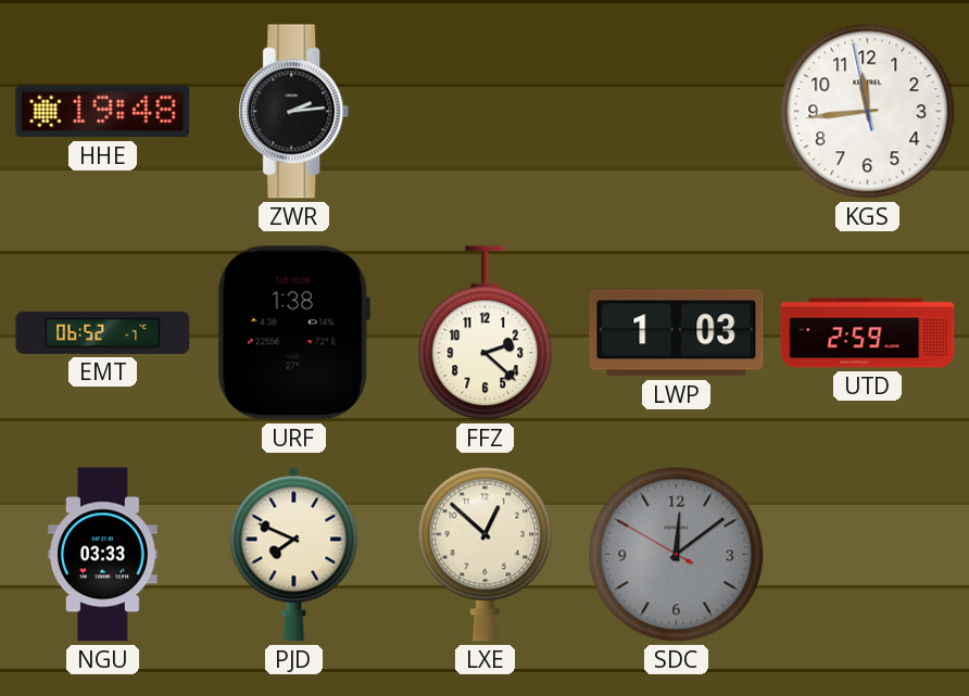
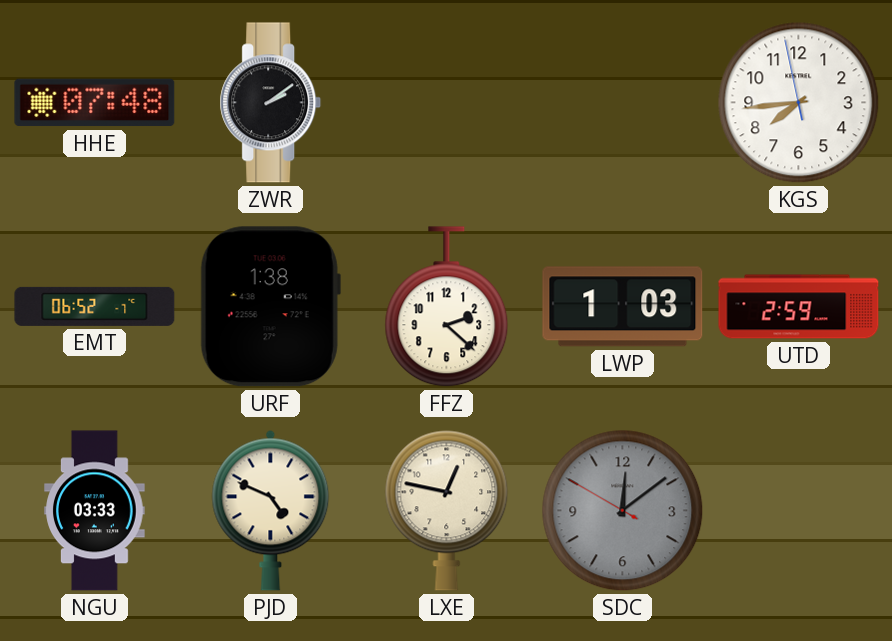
HHE: 19:48 -> 07:48
ZWR: 2:14 -> 2:09
KGS: 11:43 -> 7:43
PJD: 7:49 -> 4:49
LXE: 12:52 -> 12:47
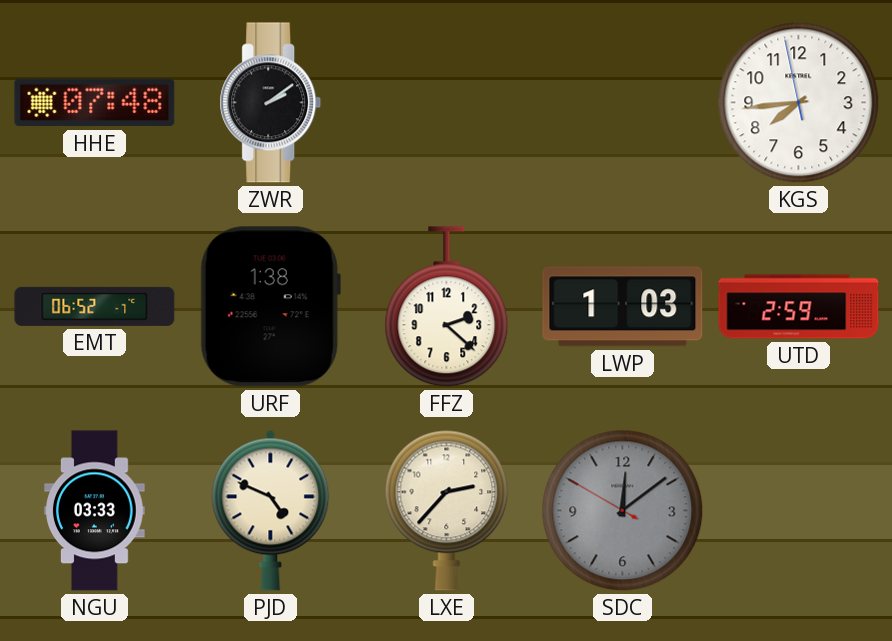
LXE: 12:47 -> 2:37
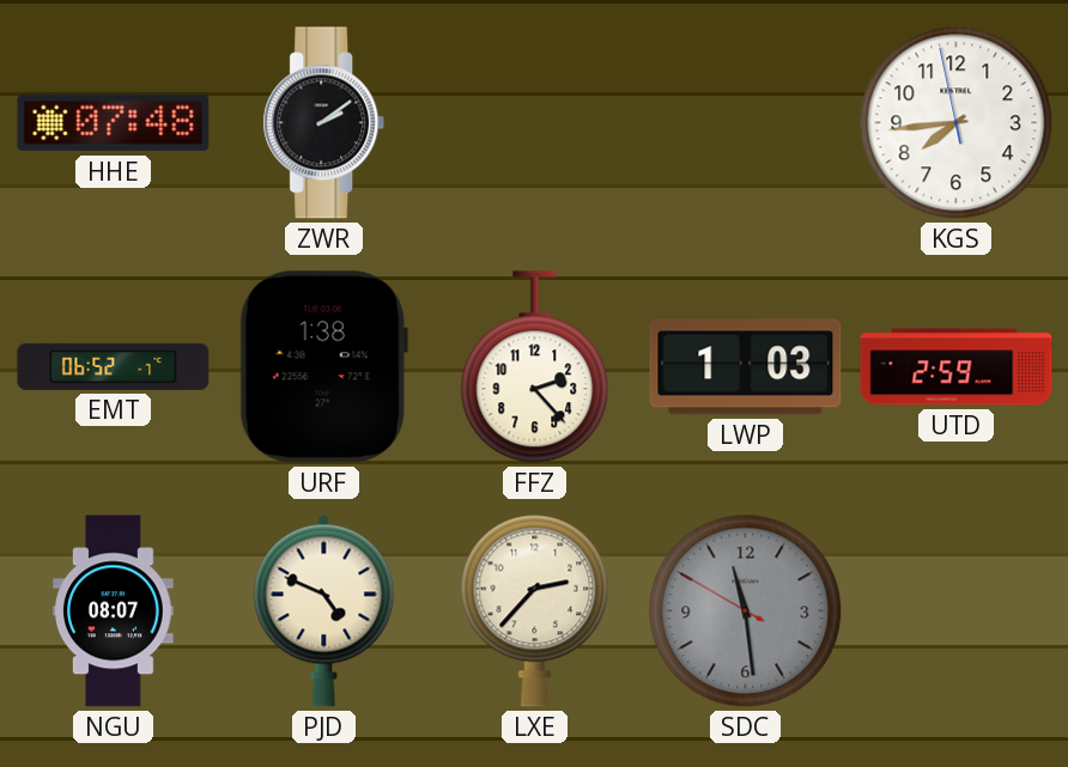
FFZ: 2:22 -> 2:23
NGU: 03:33 -> 08:07
SDC: 12:08 -> 11:28
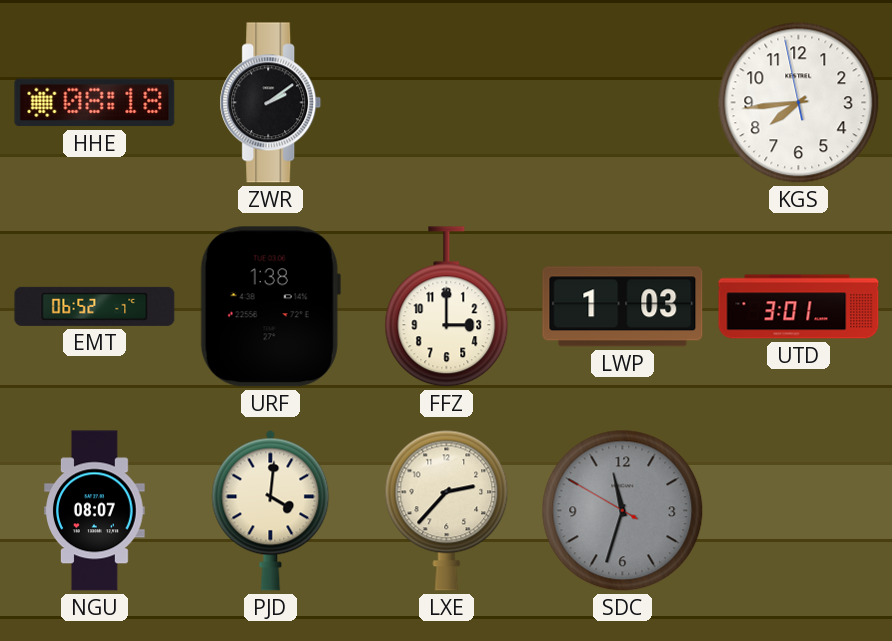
HHE: 07:48 -> 08:18
FFZ: 2:23 -> 3:00
UTD: 2:59 -> 3:01
PJD: 4:49 -> 4:01
SDC: 11:28 -> 11:32
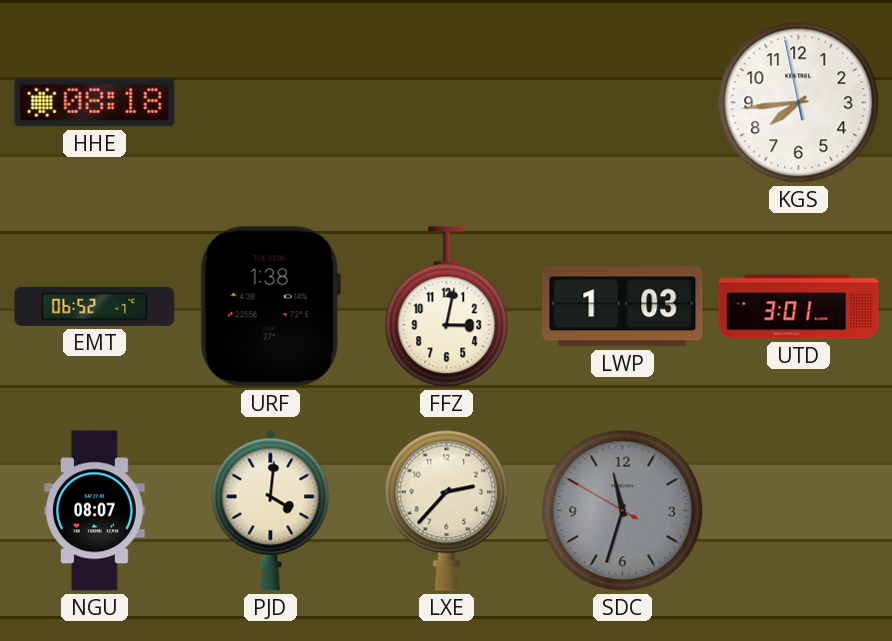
ZWR: 2:09 -> none
FFZ: 3:00 -> 3:02
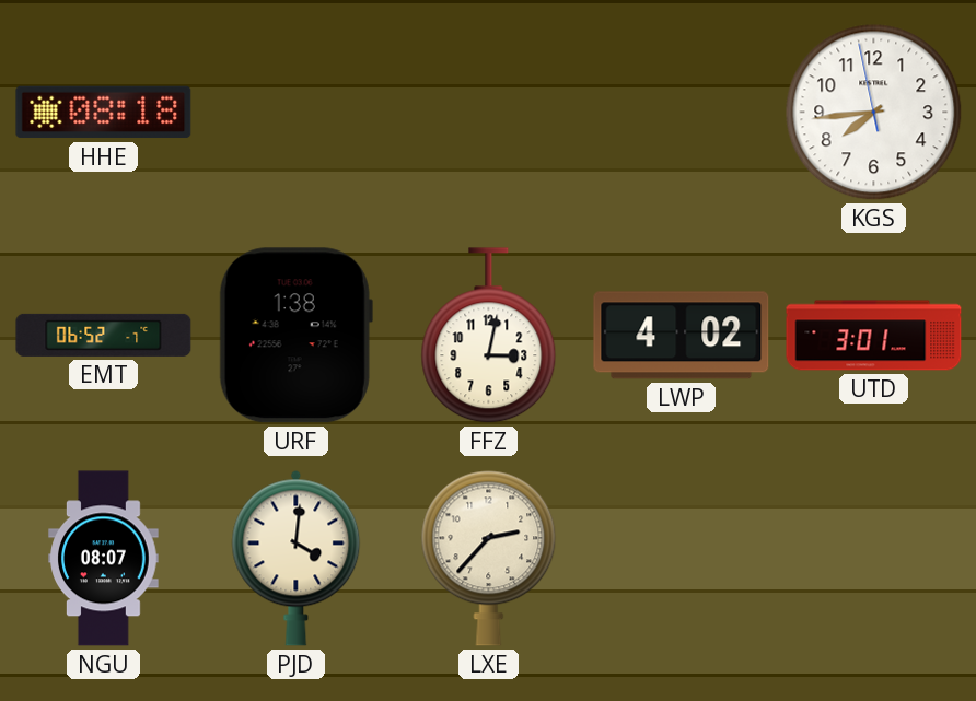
LWP: 1:03 -> 4:02
SDC: 11:32 -> none
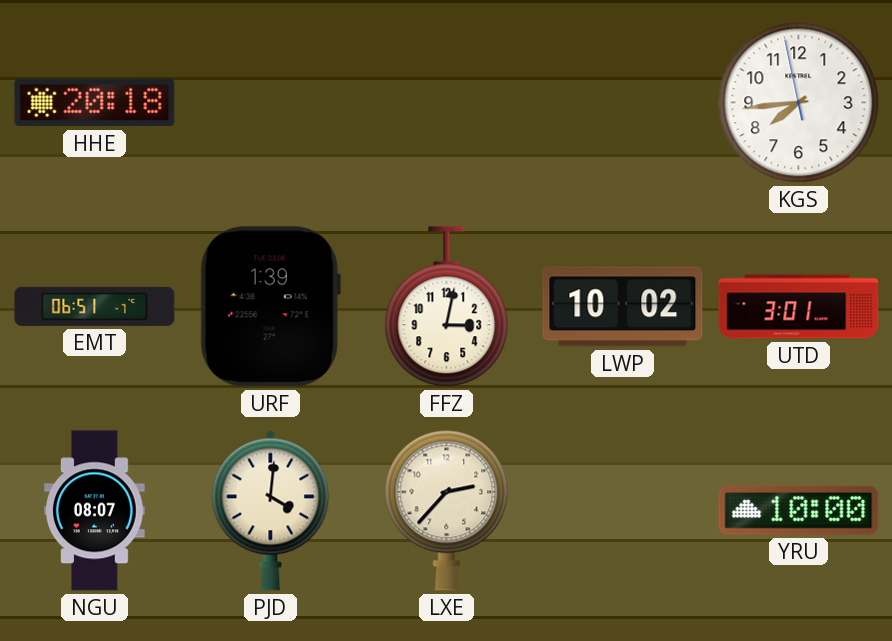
HHE: 08:18 -> 20:18
EMT: 06:52 -> 06:51
URF: 1:38 -> 1:39
LWP: 4:02 -> 10:02
YRU: none -> 10:00
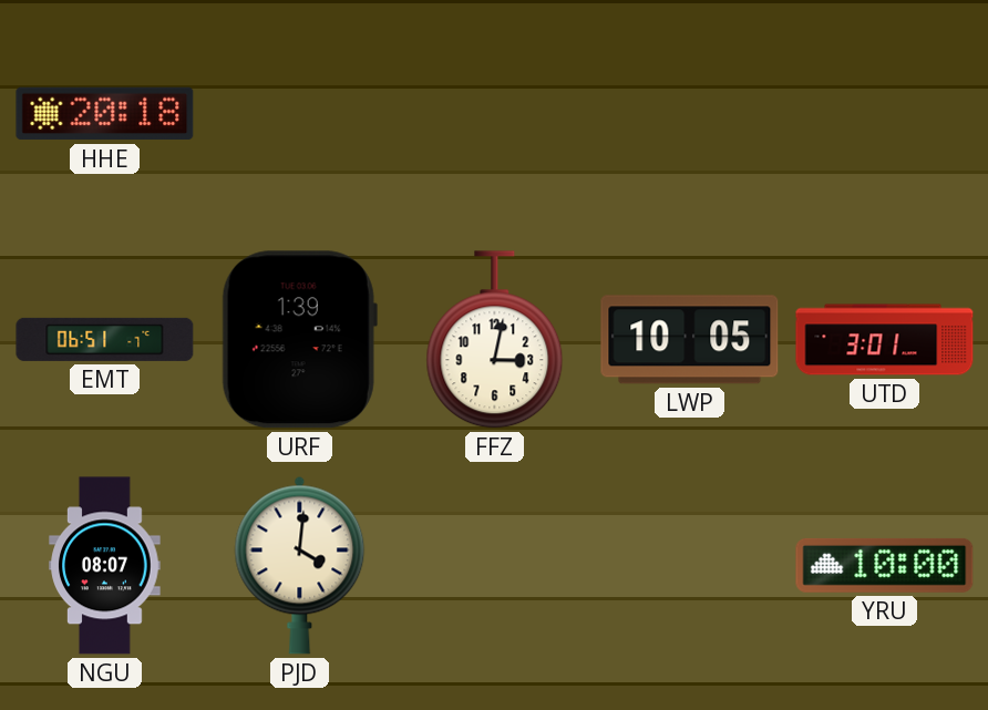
KGS: 7:43 -> none
LWP: 10:02 -> 10:05
LXE: 2:37 -> none
